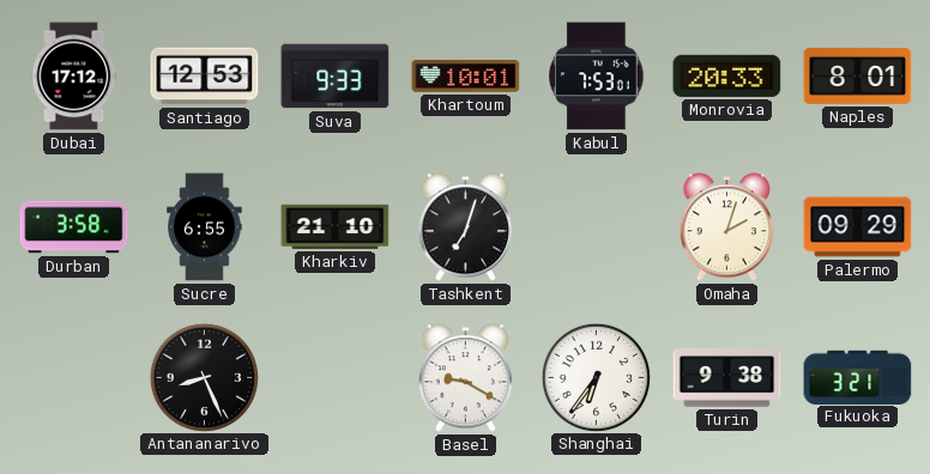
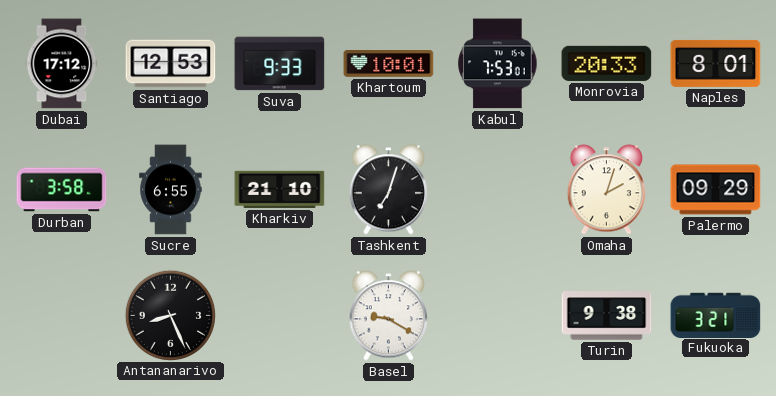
Shanghai: 6:36 -> none
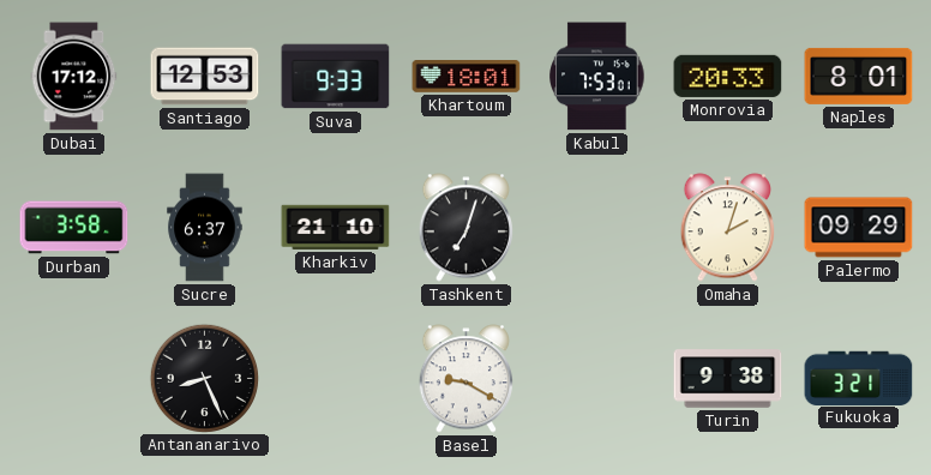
Khartoum: 10:01 -> 18:01
Sucre: 6:55 -> 6:37
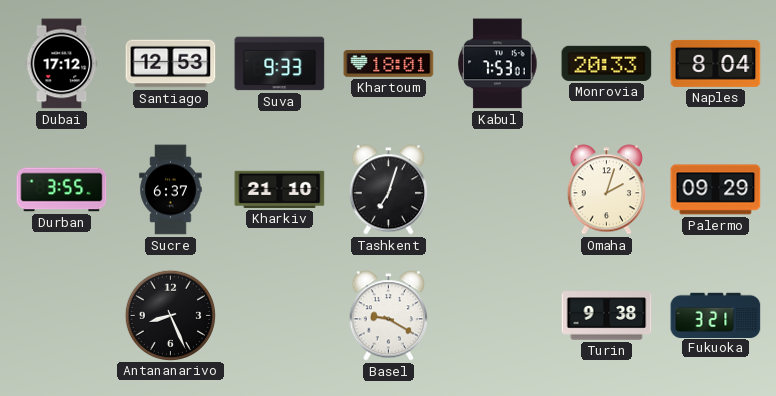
Naples: 8:01 -> 8:04
Durban: 3:58 -> 3:55
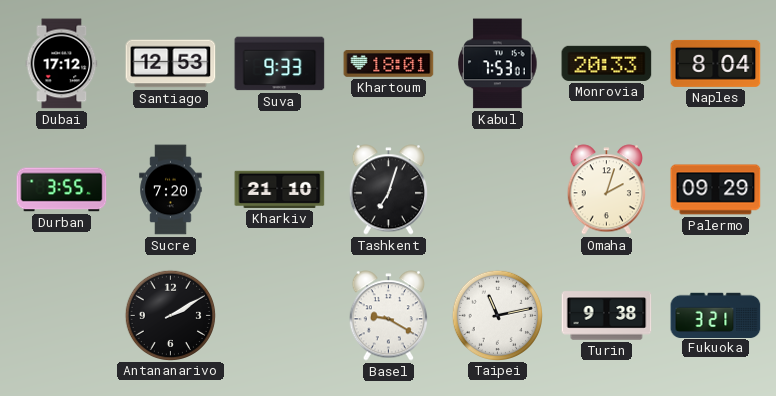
Sucre: 6:37 -> 7:20
Antananarivo: 8:26 -> 2:10
Taipei: none -> 11:13
